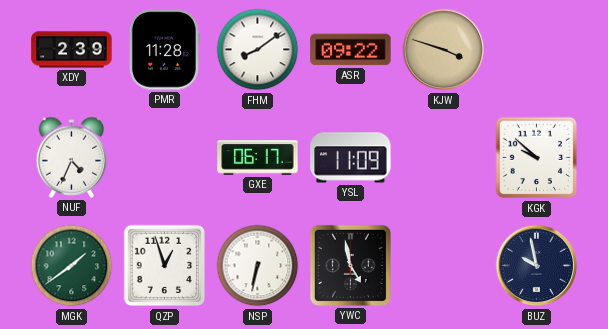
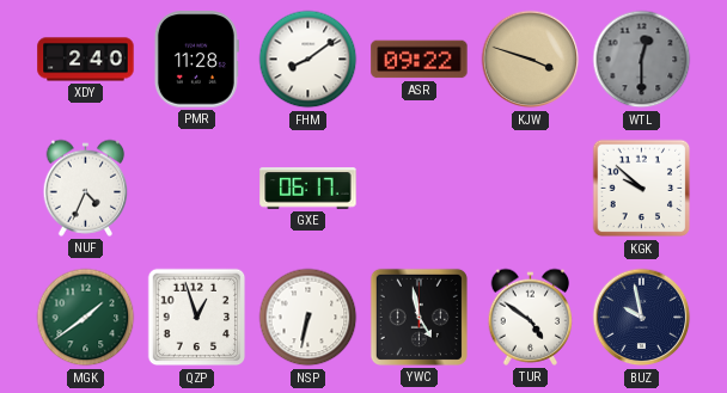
XDY: 2:39 -> 2:40
WTL: none -> 12:30
YSL: 11:09 -> none
TUR: none -> 4:51
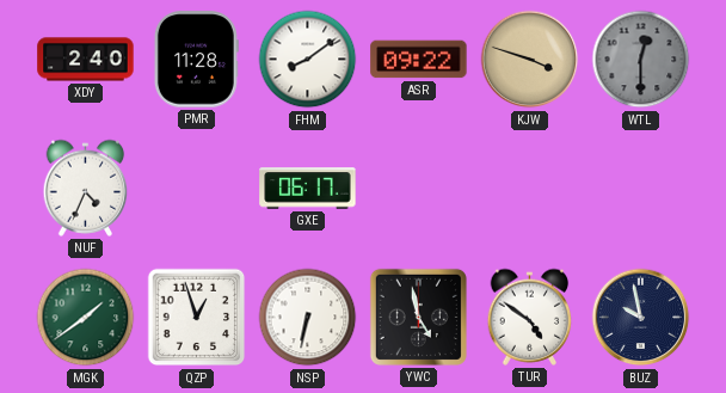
KGK: 9:52 -> none
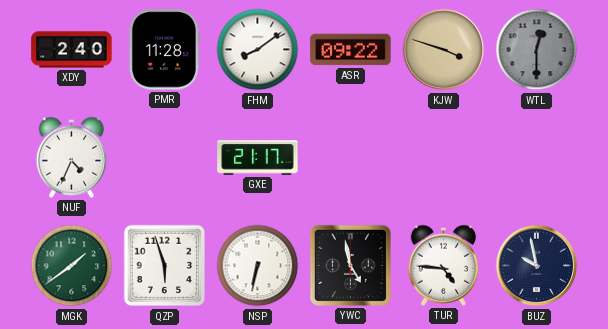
GXE: 06:17 -> 21:17
QZP: 12:57 -> 5:57
TUR: 4:51 -> 4:46
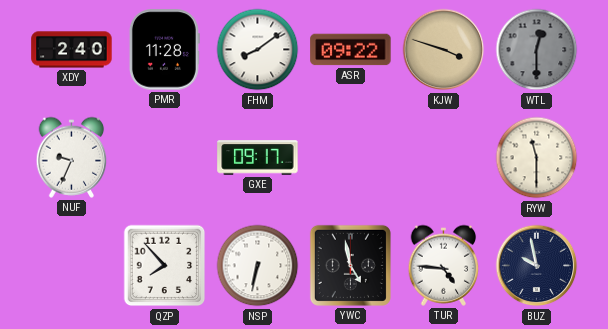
NUF: 4:34 -> 9:34
GXE: 21:17 -> 09:17
RYW: none -> 11:30
MGK: 1:39 -> none
QZP: 5:57 -> 7:53
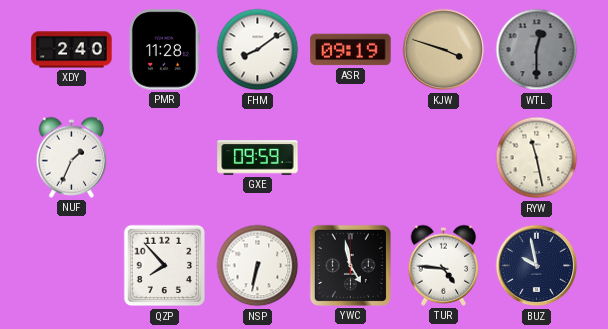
ASR: 09:22 -> 09:19
NUF: 9:34 -> 1:34
GXE: 09:17 -> 09:59
RYW: 11:30 -> 11:28
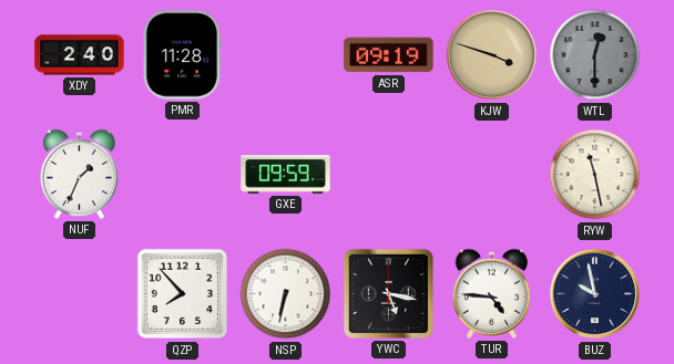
FHM: 8:09 -> none
YWC: 4:58 -> 5:17
